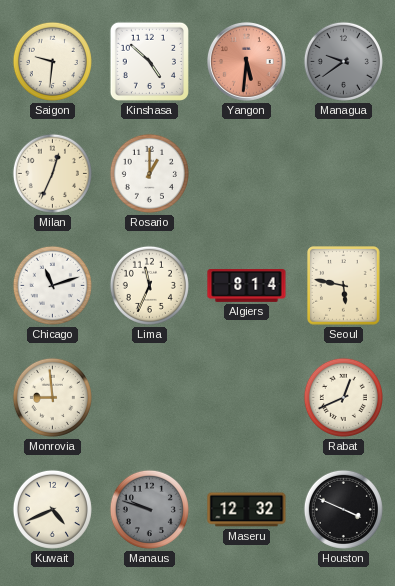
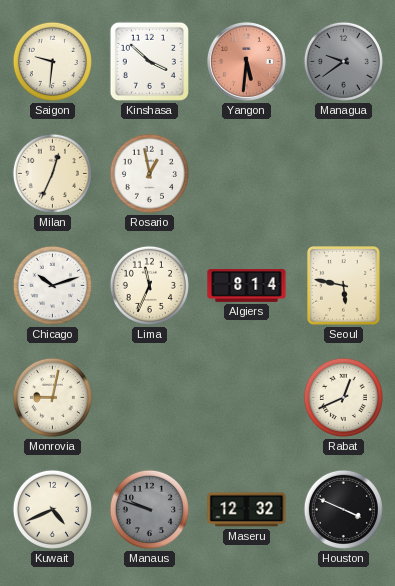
Kinshasa: 4:52 -> 3:52
Rosario: 1:00 -> 12:58
Chicago: 11:12 -> 10:12
Monrovia: 8:59 -> 9:02
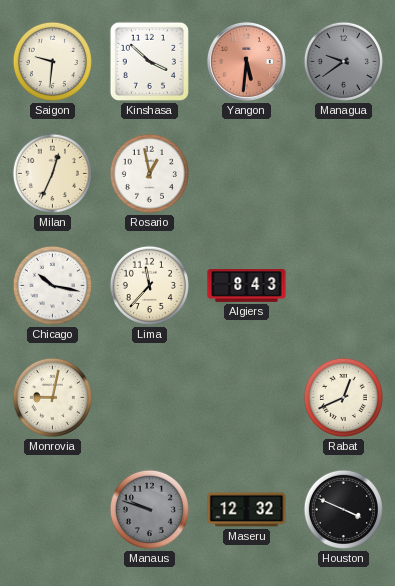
Chicago: 10:12 -> 10:17
Lima: 11:34 -> 11:37
Algiers: 8:14 -> 8:43
Seoul: 5:47 -> none
Kuwait: 4:41 -> none
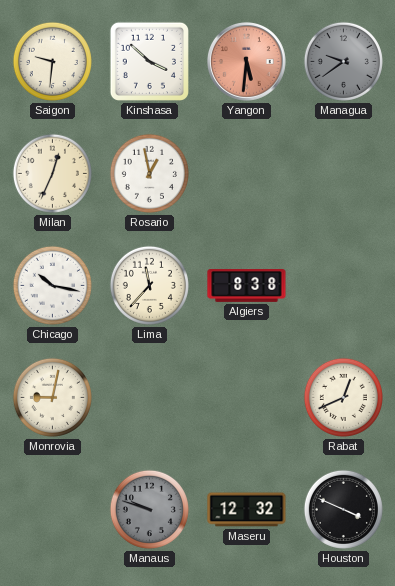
Algiers: 8:43 -> 8:38
